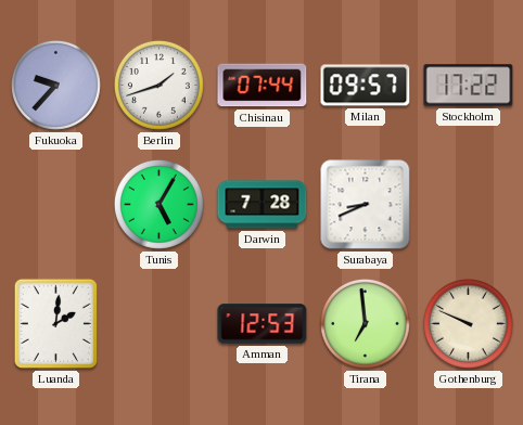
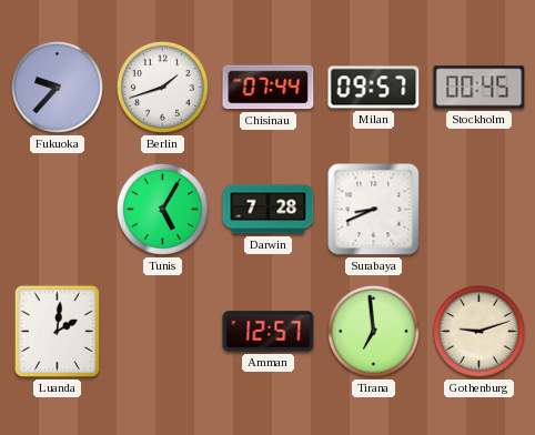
Stockholm: 17:22 -> 00:45
Amman: 12:53 -> 12:57
Gothenburg: 9:49 -> 9:12
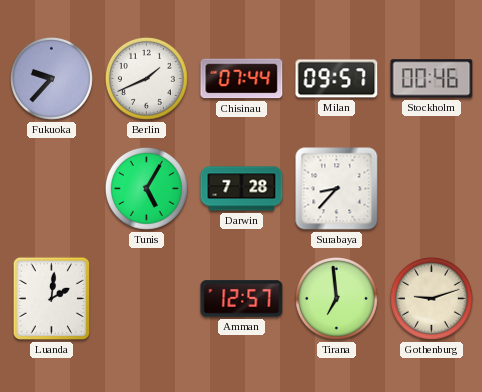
Berlin: 1:42 -> 1:41
Stockholm: 00:45 -> 00:46
Surabaya: 8:41 -> 8:37
